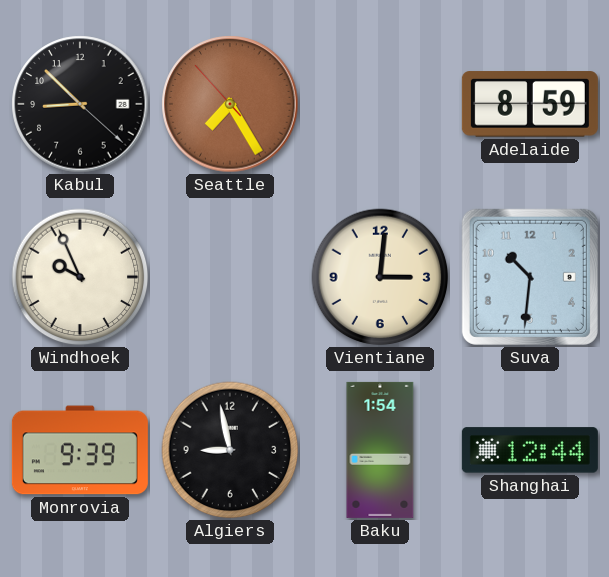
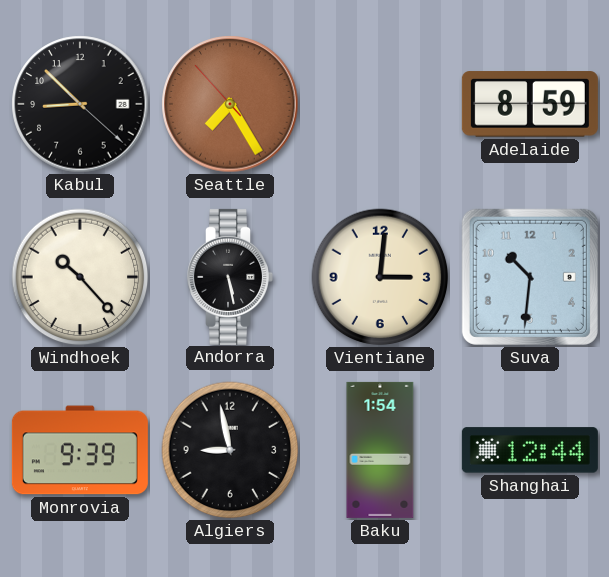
Windhoek: 9:56 -> 10:23
Andorra: none -> 5:28
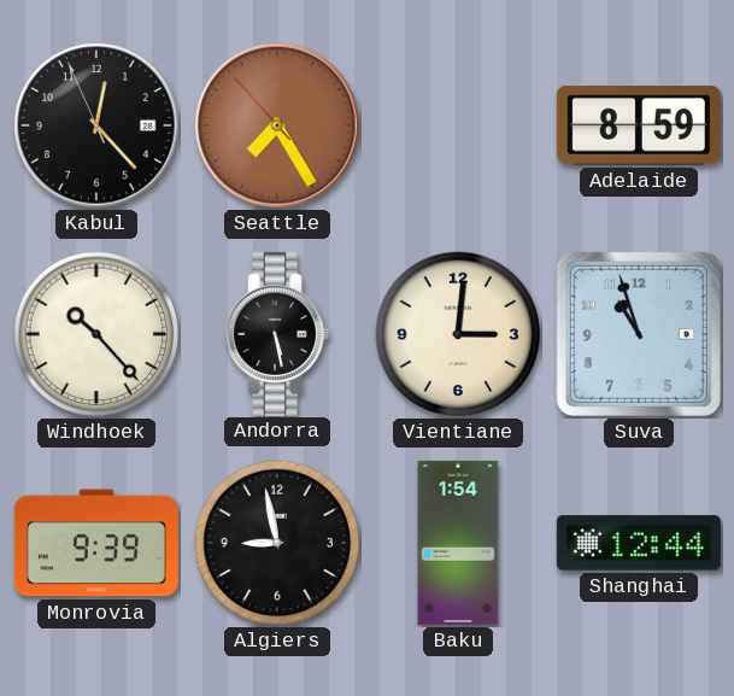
Kabul: 8:52 -> 12:22
Suva: 10:31 -> 10:57
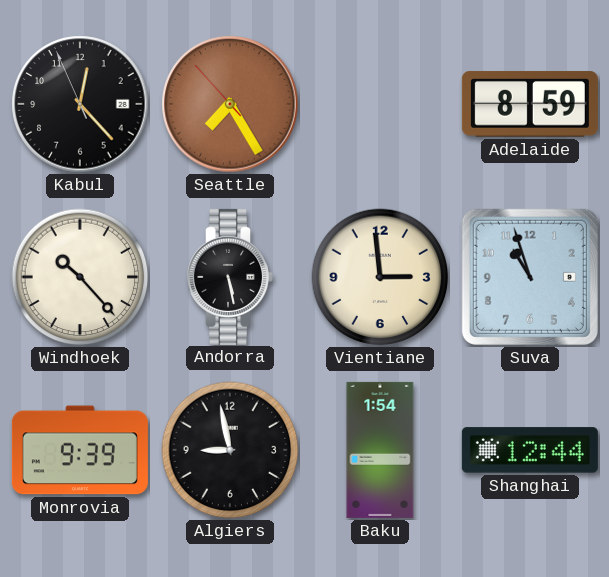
Vientiane: 3:01 -> 2:59
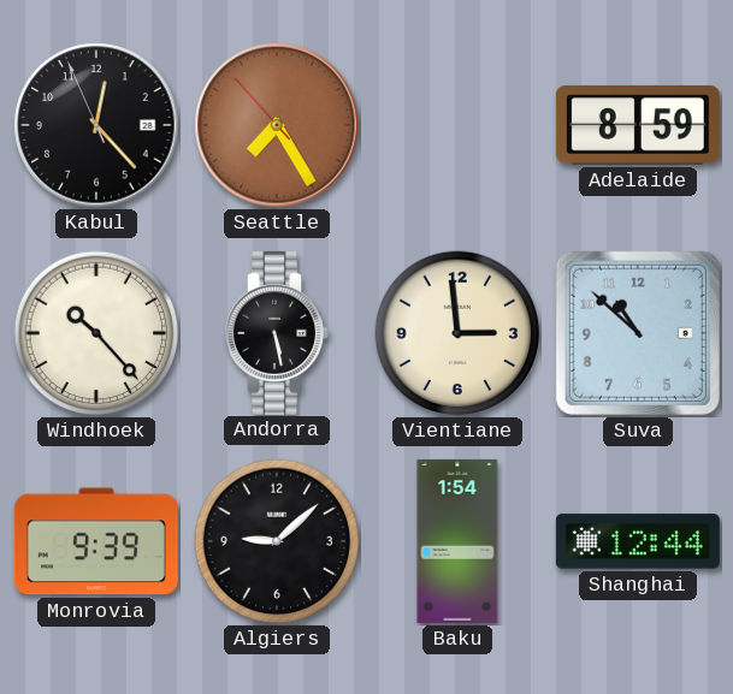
Suva: 10:57 -> 10:52
Algiers: 8:58 -> 9:08
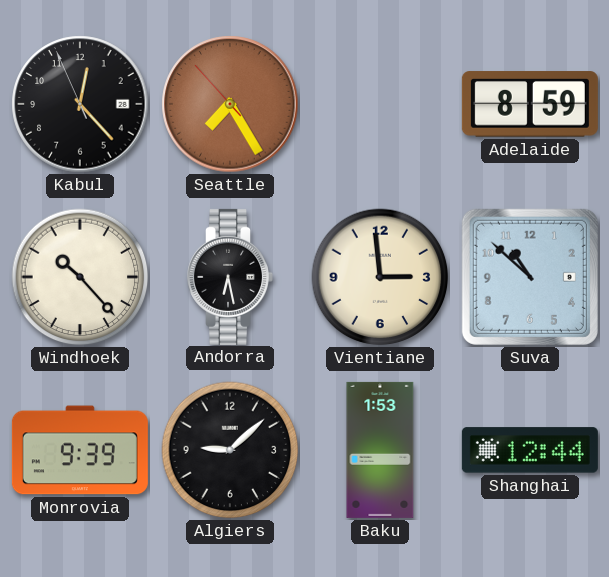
Andorra: 5:28 -> 6:28
Baku: 1:54 -> 1:53
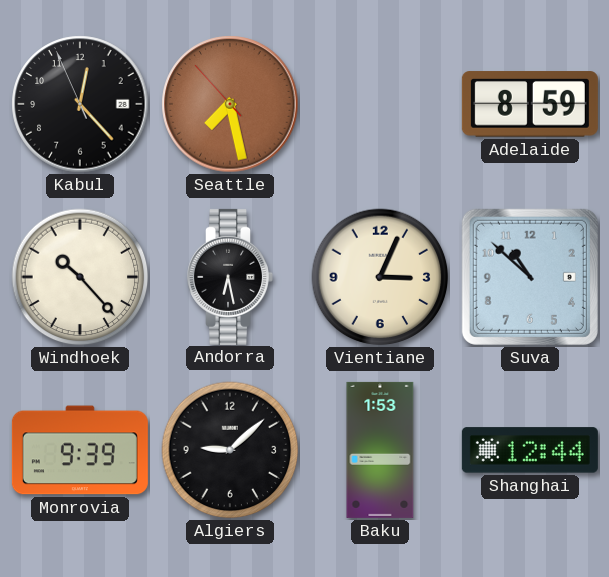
Seattle: 7:24 -> 7:27
Vientiane: 2:59 -> 3:04
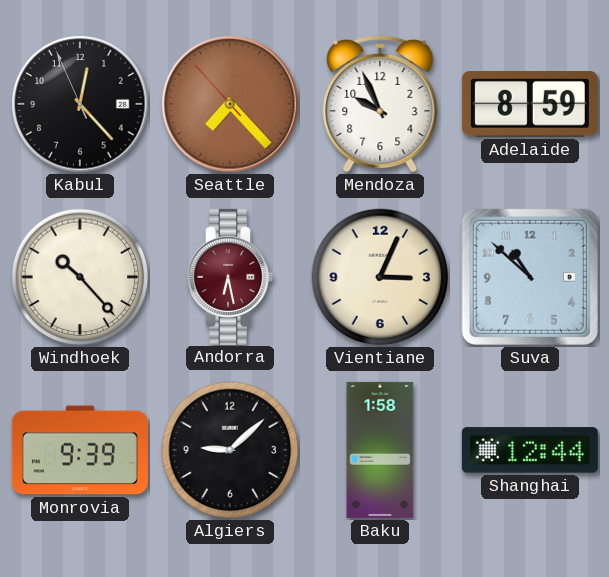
Seattle: 7:27 -> 7:22
Mendoza: none -> 9:56
Andorra dial: black -> burgundy
Baku: 1:53 -> 1:58
